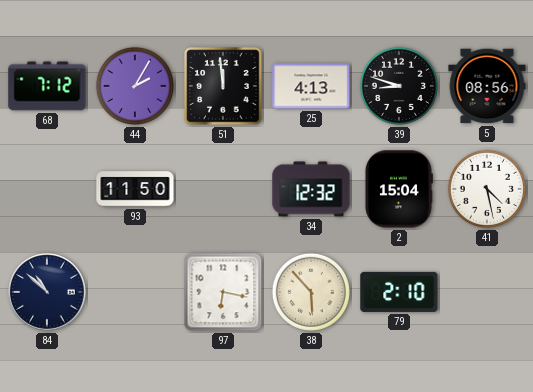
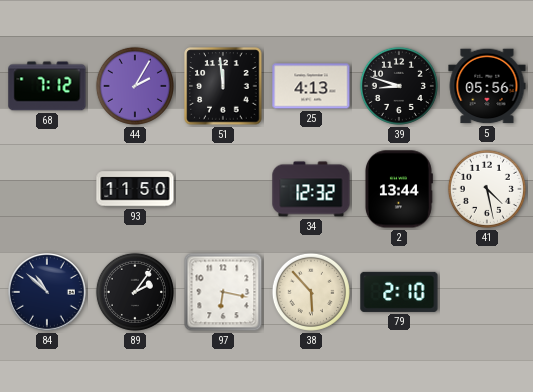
5: 08:56 -> 05:56
2: 15:04 -> 13:44
89: none -> 2:06
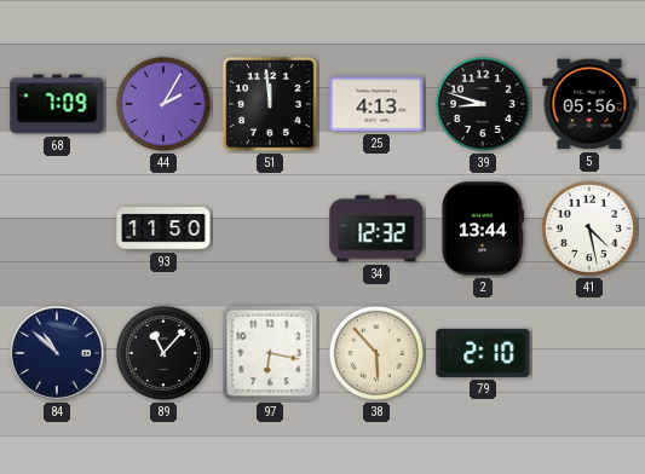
68: 7:12 -> 7:09
89: 2:06 -> 11:07
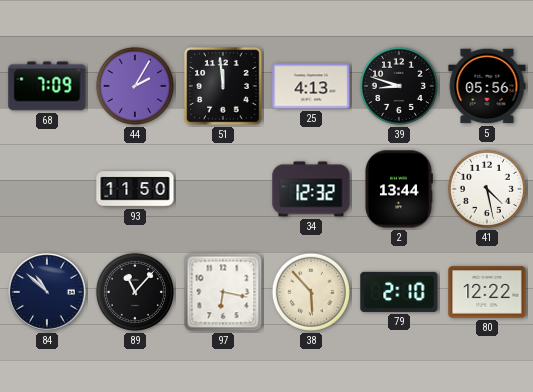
80: none -> 12:22
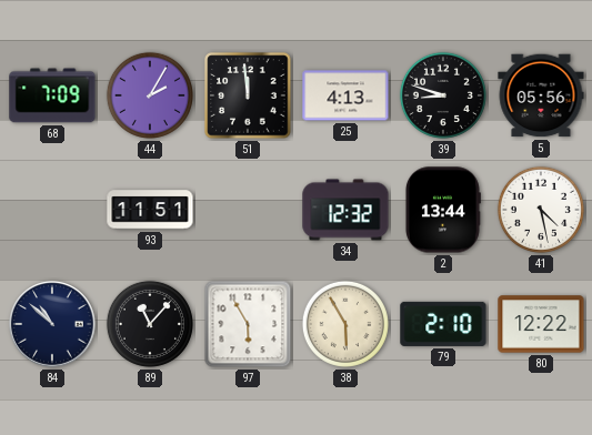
93: 11:50 -> 11:51
97: 6:17 -> 5:55
38: 5:53 -> 5:55
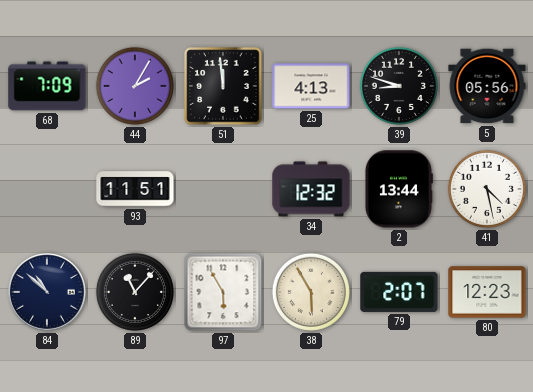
79: 2:10 -> 2:07
80: 12:22 -> 12:23
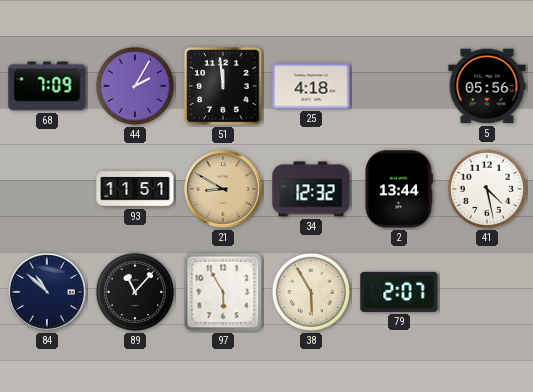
25: 4:13 -> 4:18
39: 8:48 -> none
21: none -> 8:50
80: 12:23 -> none
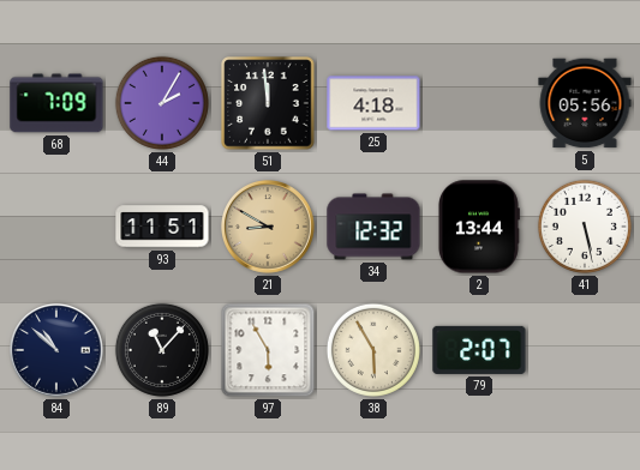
41: 4:28 -> 5:28
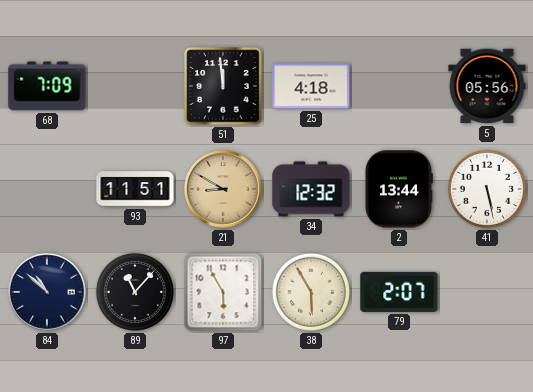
44: 2:05 -> none
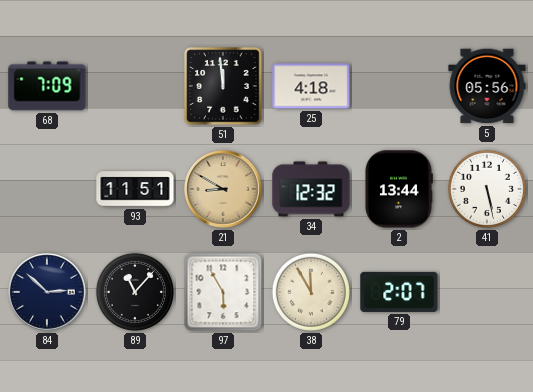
84: 10:52 -> 2:52
38: 5:55 -> 11:55
